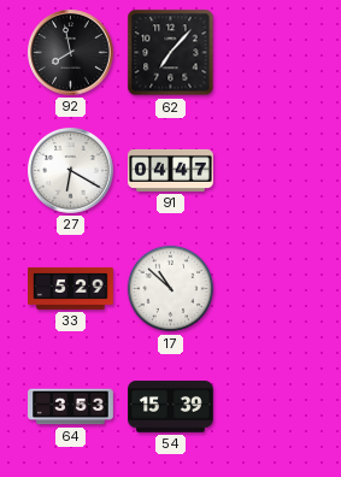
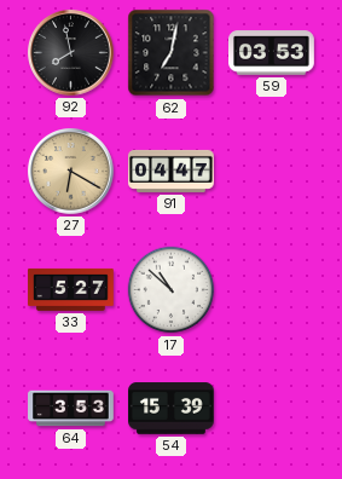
62: 7:07 -> 7:02
59: none -> 03:53
27 dial: white -> champagne
33: 5:29 -> 5:27
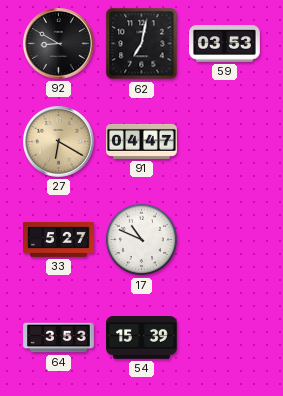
92: 7:58 -> 8:50
17: 10:52 -> 10:49
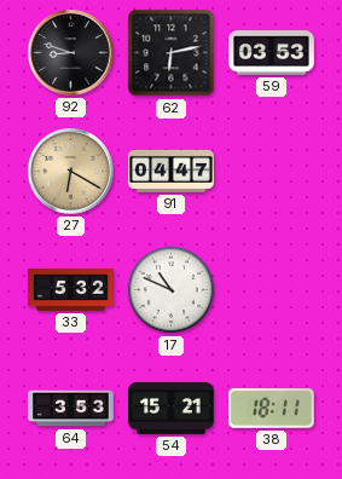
92: 8:50 -> 8:48
62: 7:02 -> 6:13
33: 5:27 -> 5:32
54: 15:39 -> 15:21
38: none -> 18:11
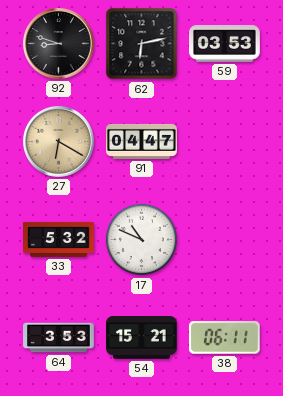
38: 18:11 -> 06:11
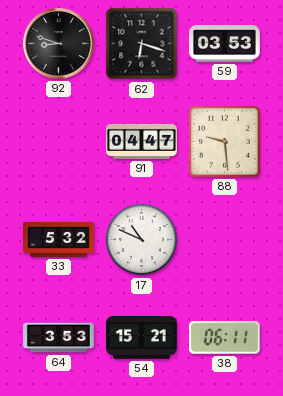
62: 6:13 -> 6:18
27: 6:20 -> none
88: none -> 9:29
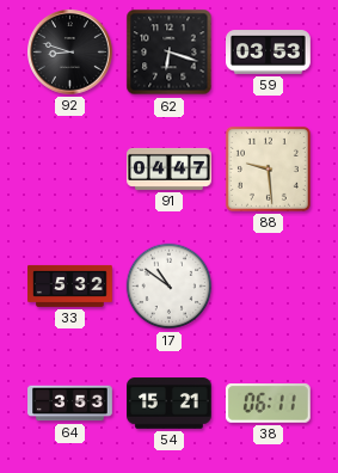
17: 10:49 -> 10:51
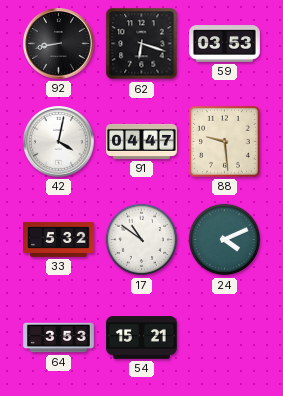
92: 8:48 -> 8:43
42: none -> 4:02
24: none -> 4:11
38: 06:11 -> none
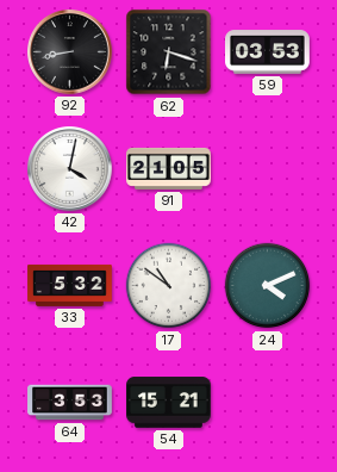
91: 04:47 -> 21:05
88: 9:29 -> none
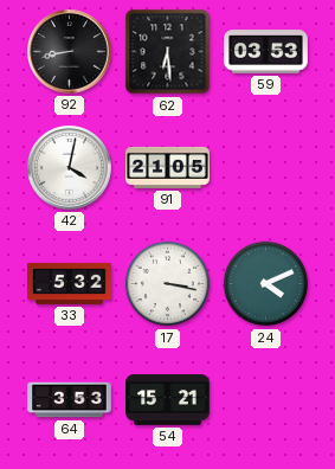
62: 6:18 -> 6:29
17: 10:51 -> 3:17
